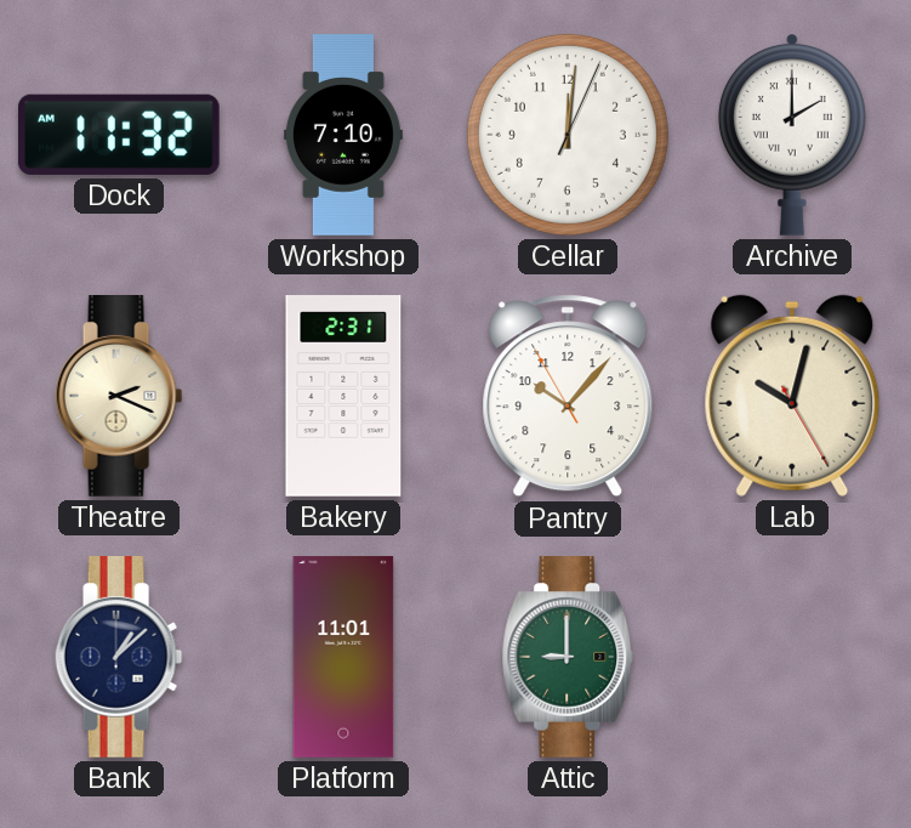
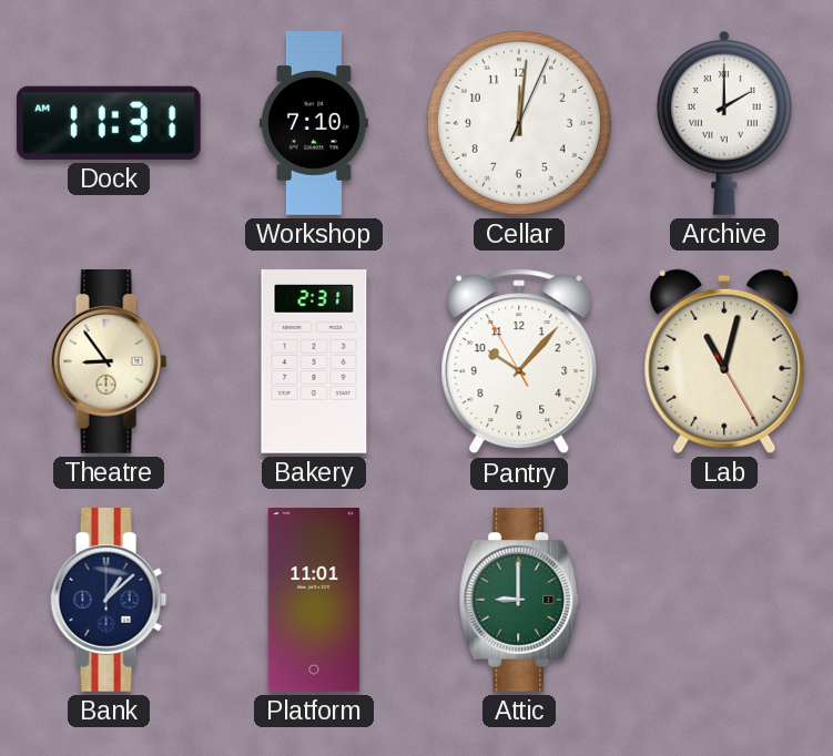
Dock: 11:32 -> 11:31
Theatre: 2:19 -> 8:54
Lab: 10:02 -> 11:02
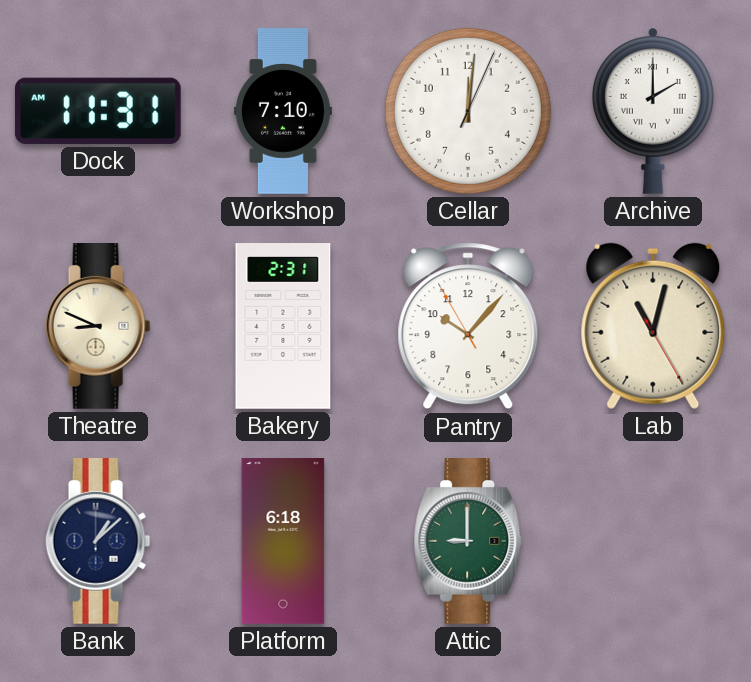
Theatre: 8:54 -> 8:49
Platform: 11:01 -> 6:18
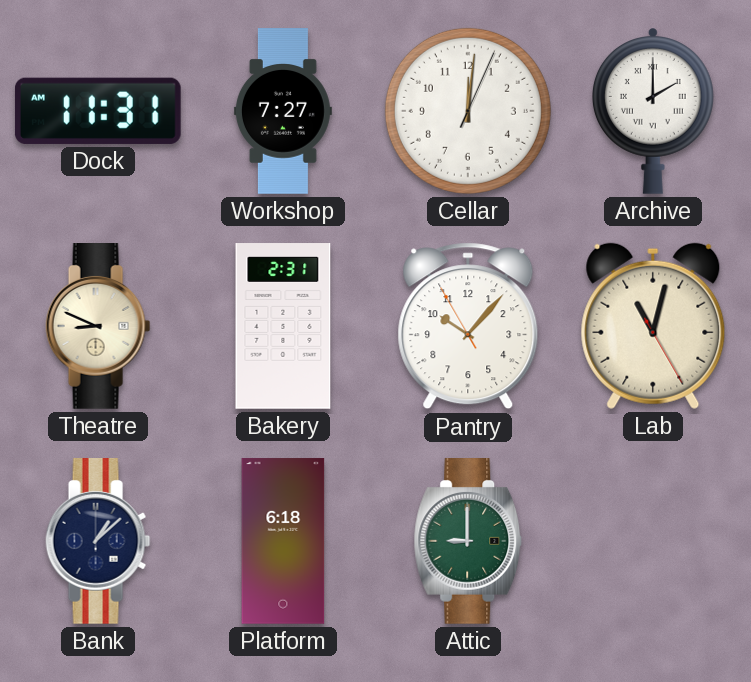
Workshop: 7:10 -> 7:27
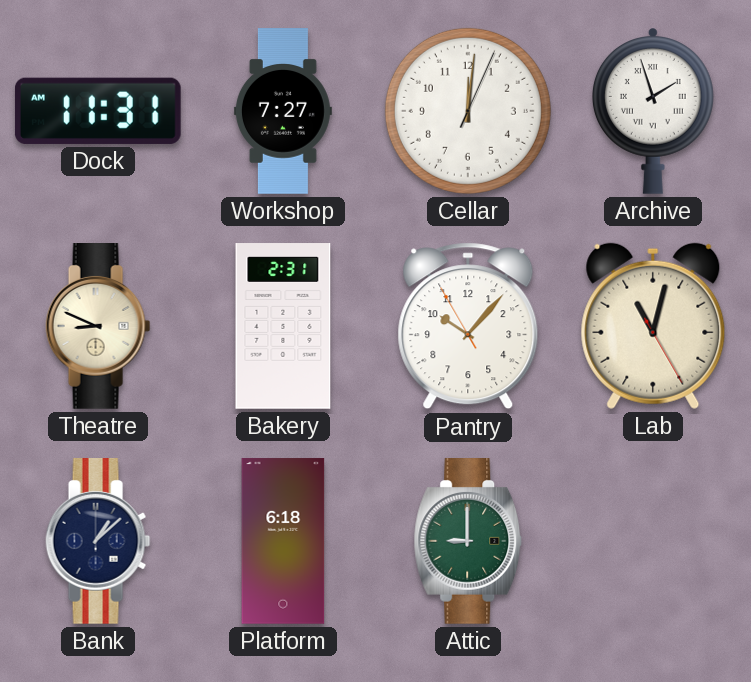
Archive: 2:00 -> 1:57
